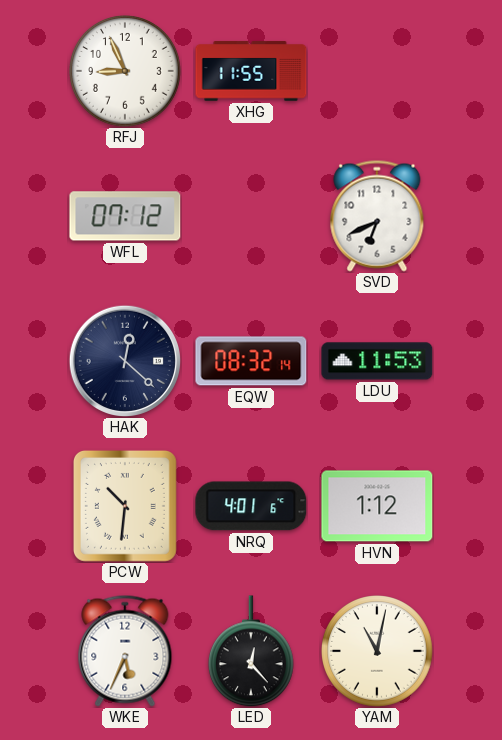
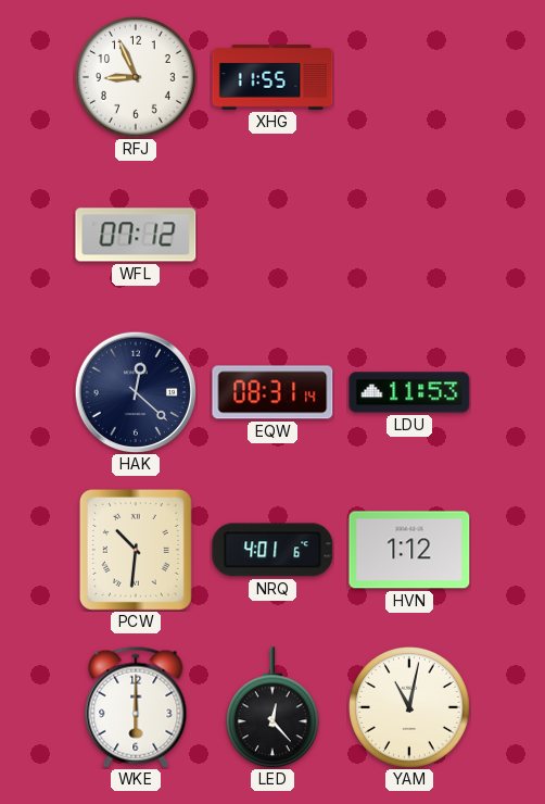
SVD: 6:41 -> none
EQW: 08:32 -> 08:31
WKE: 5:34 -> 6:00
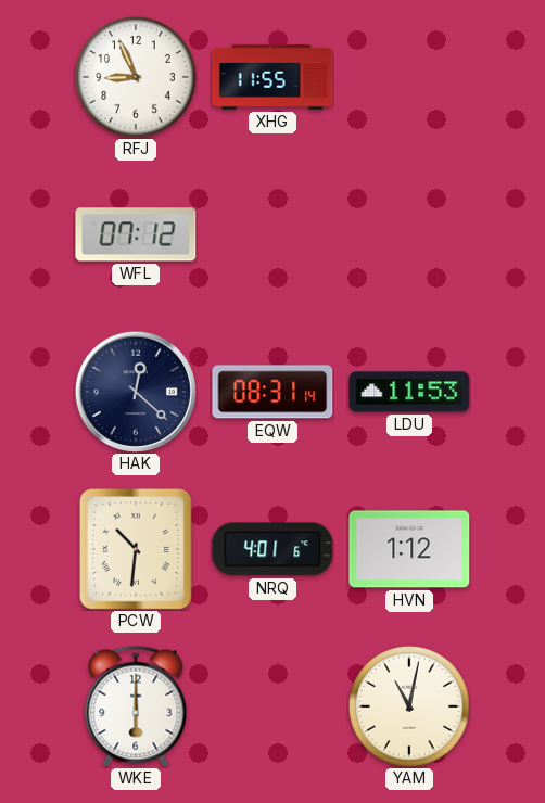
LED: 12:23 -> none
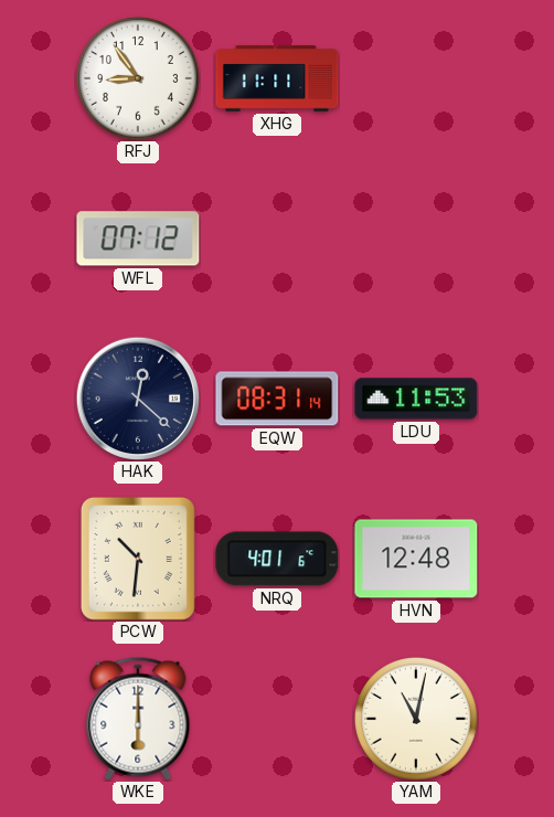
RFJ: 8:56 -> 8:54
XHG: 11:55 -> 11:11
HVN: 1:12 -> 12:48
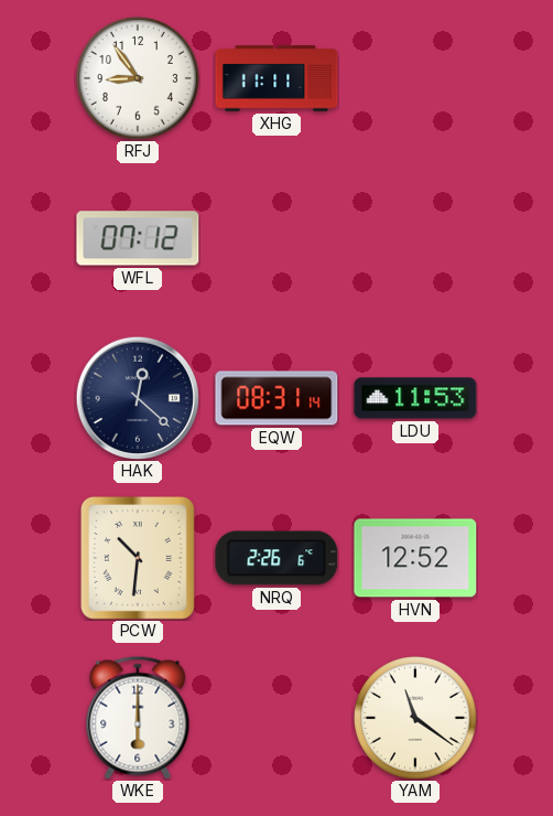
NRQ: 4:01 -> 2:26
HVN: 12:48 -> 12:52
YAM: 11:02 -> 11:21
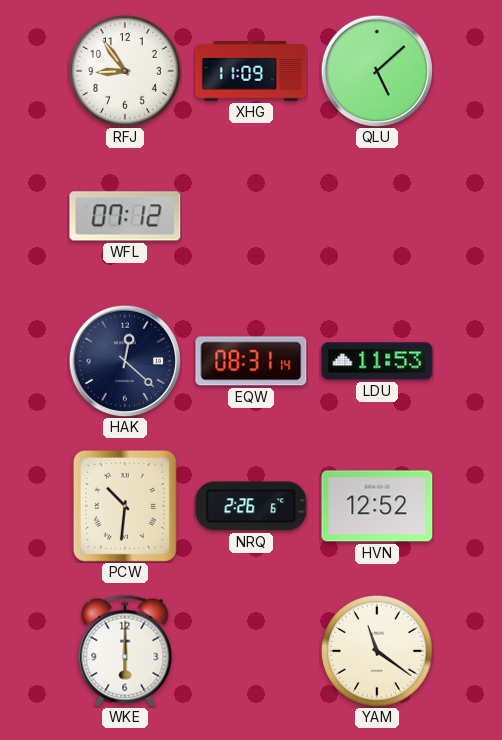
XHG: 11:11 -> 11:09
QLU: none -> 5:08
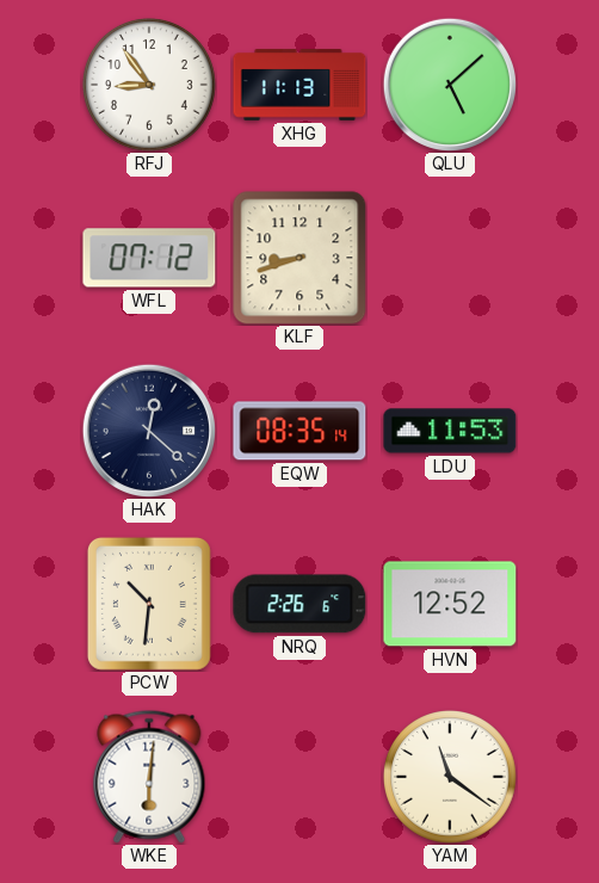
XHG: 11:09 -> 11:13
KLF: none -> 8:42
EQW: 08:31 -> 08:35
WKE: 6:00 -> 6:01
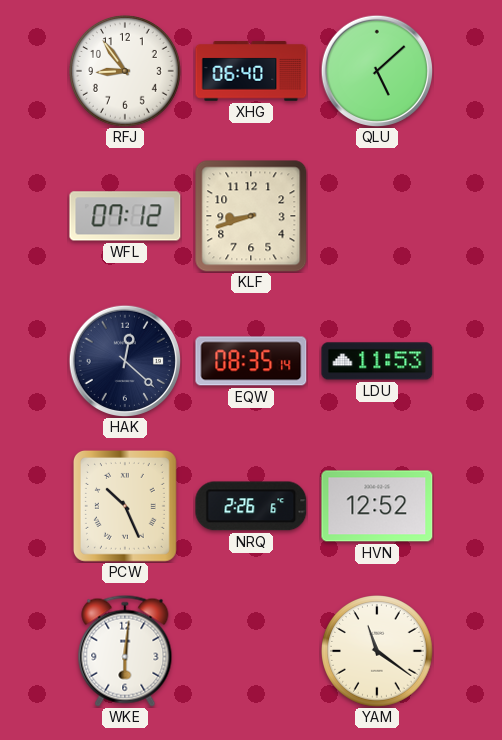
XHG: 11:13 -> 06:40
PCW: 10:31 -> 10:26
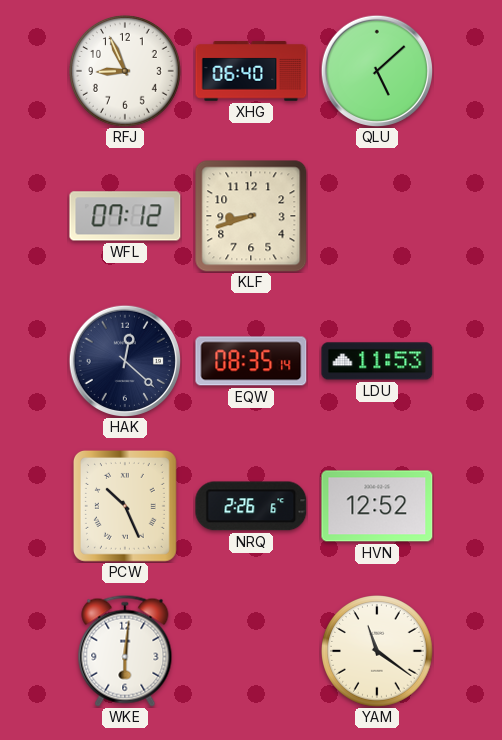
RFJ: 8:54 -> 8:56
